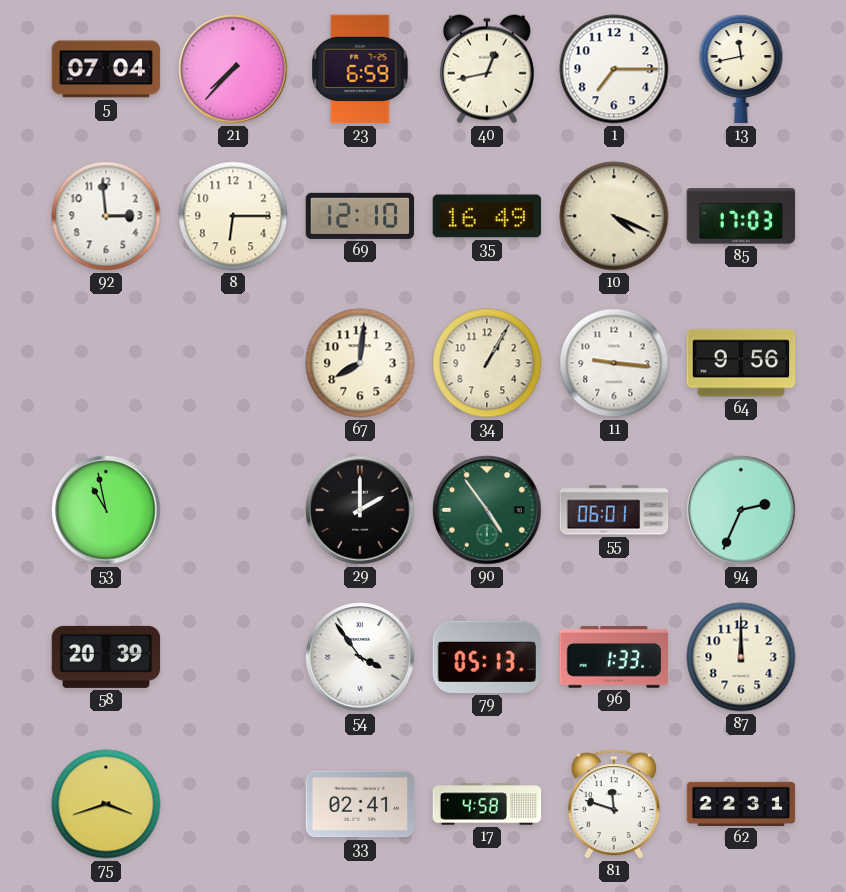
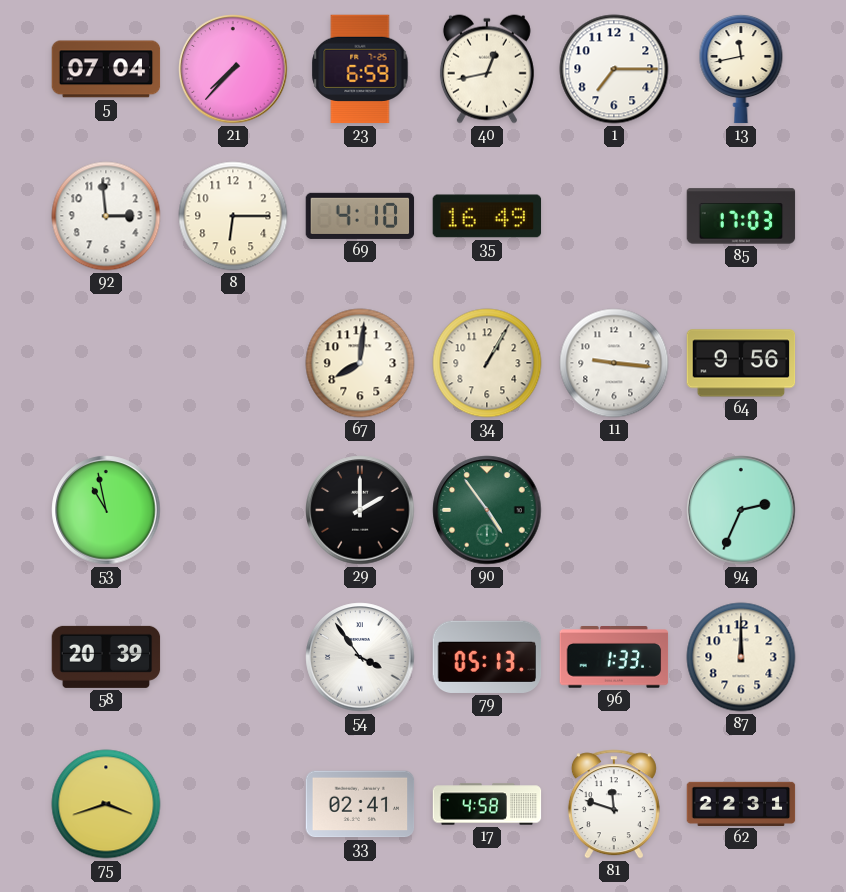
69: 12:10 -> 4:10
10: 4:19 -> none
55: 06:01 -> none
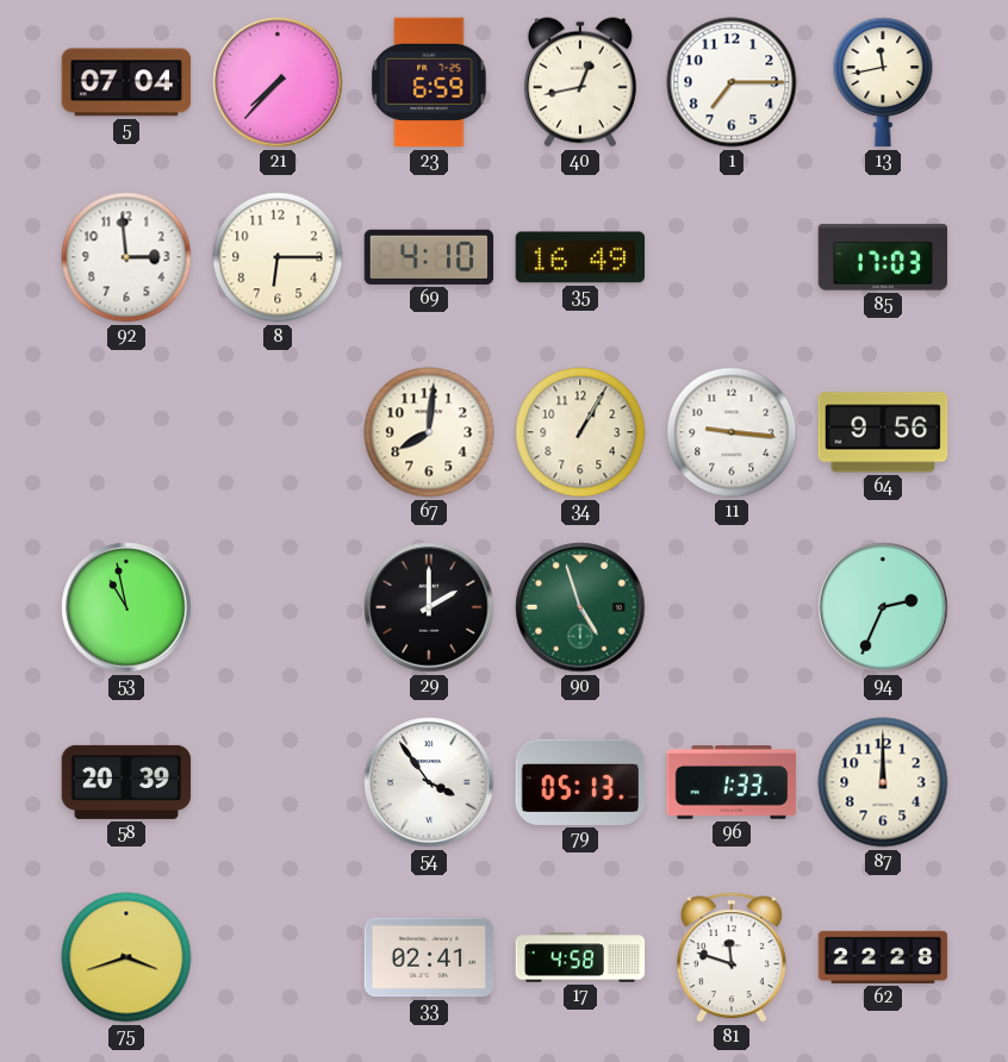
90: 4:54 -> 4:57
62: 22:31 -> 22:28
